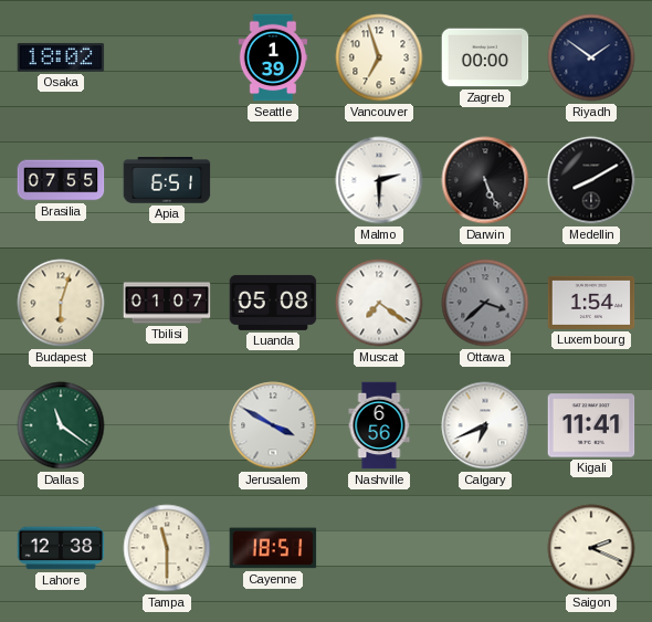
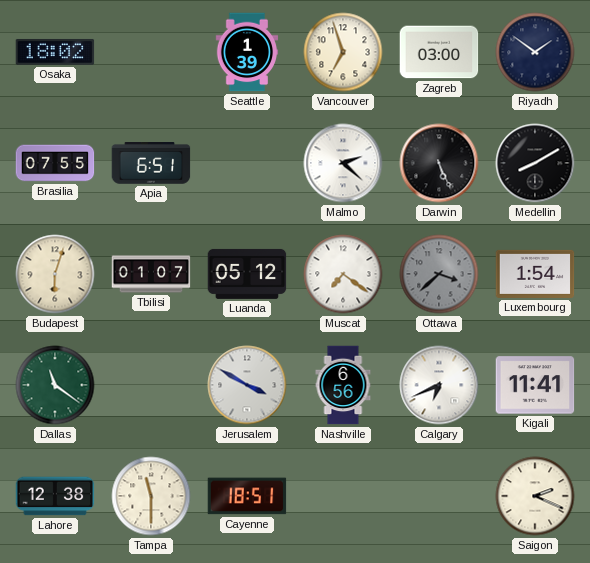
Zagreb: 00:00 -> 03:00
Malmo: 2:30 -> 2:22
Luanda: 05:08 -> 05:12
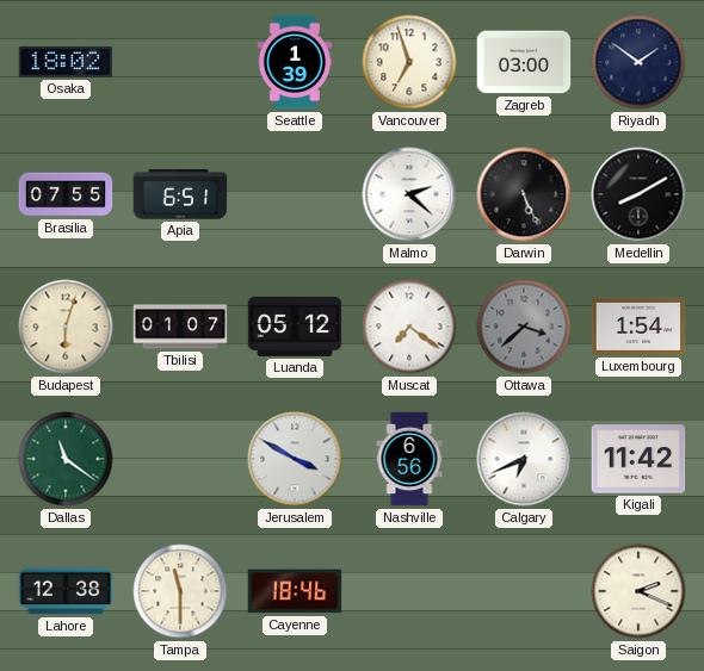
Kigali: 11:41 -> 11:42
Cayenne: 18:51 -> 18:46
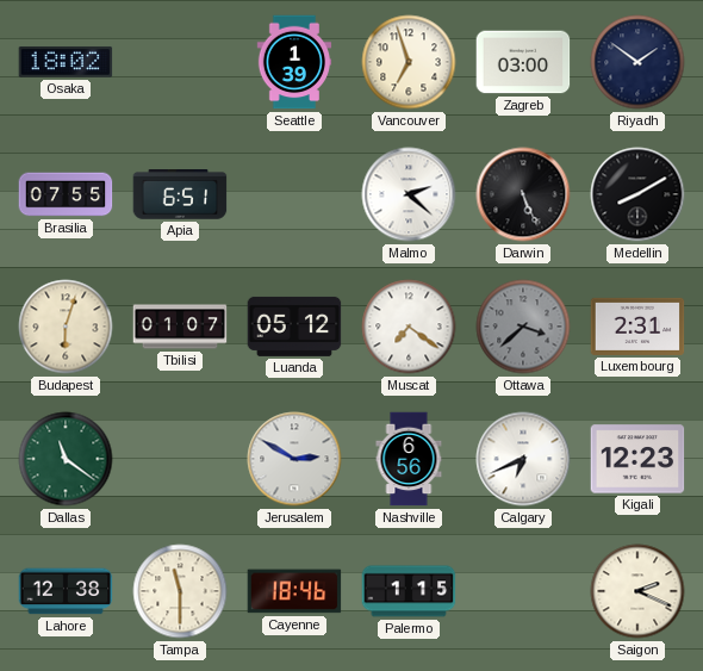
Luxembourg: 1:54 -> 2:31
Jerusalem: 3:50 -> 2:50
Kigali: 11:42 -> 12:23
Palermo: none -> 1:15
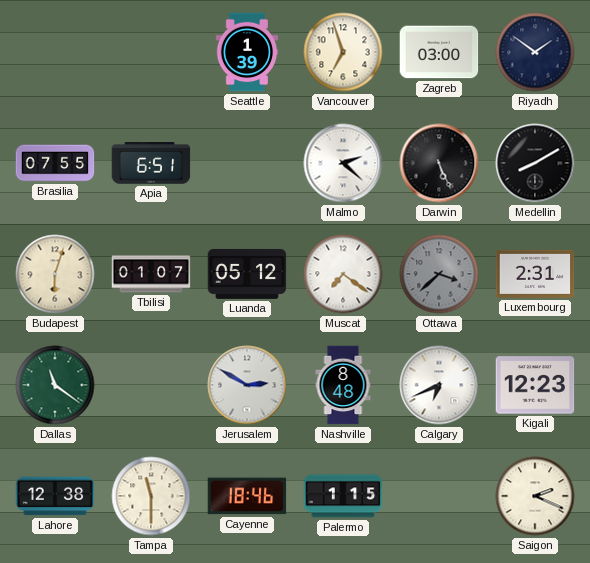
Osaka: 18:02 -> none
Nashville: 6:56 -> 8:48
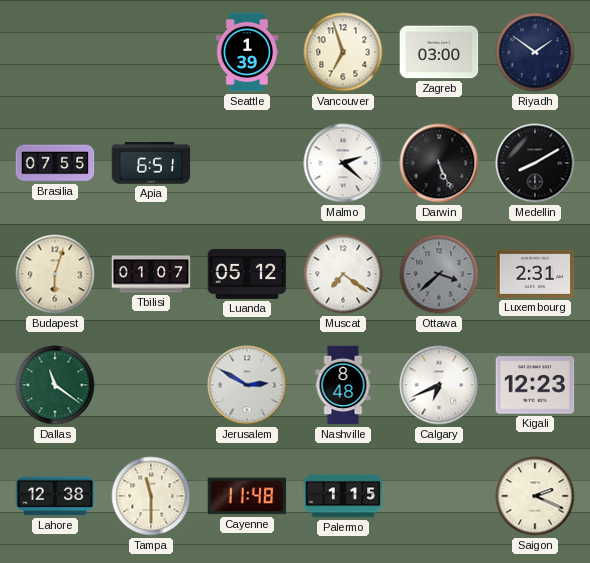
Cayenne: 18:46 -> 11:48
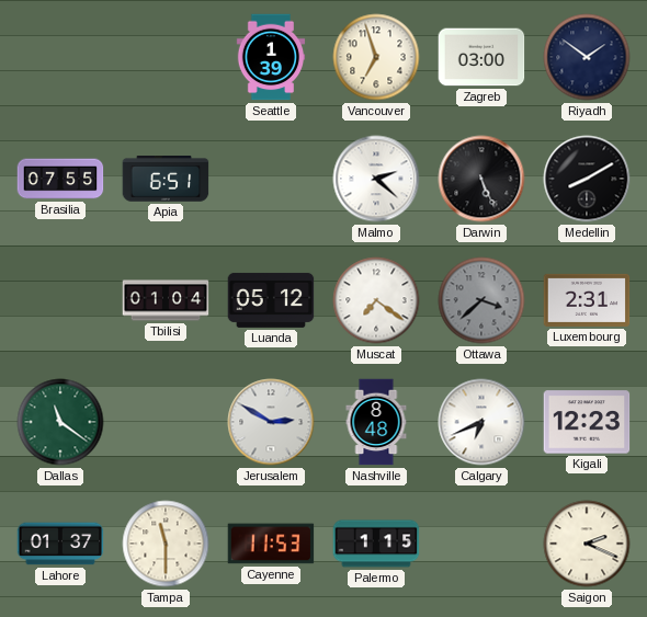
Budapest: 6:03 -> none
Tbilisi: 01:07 -> 01:04
Lahore: 12:38 -> 01:37
Cayenne: 11:48 -> 11:53
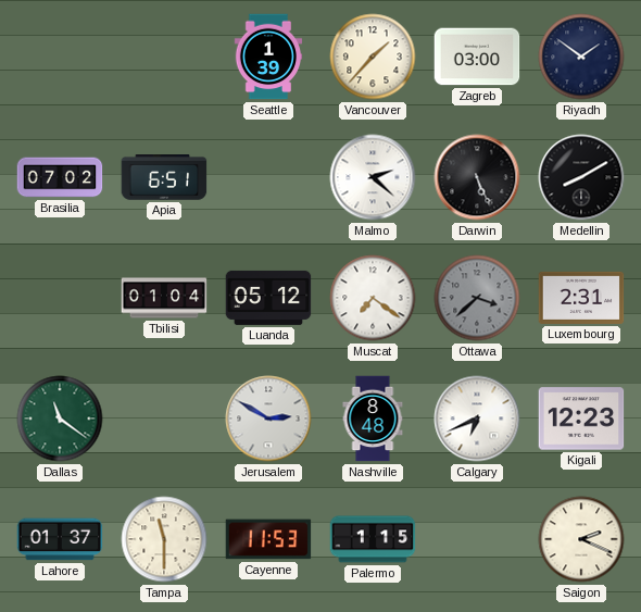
Vancouver: 6:57 -> 1:37
Brasilia: 07:55 -> 07:02
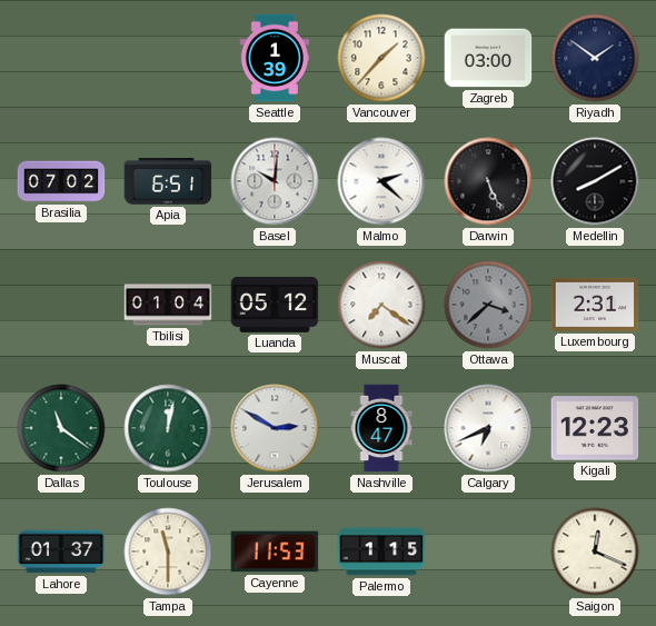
Basel: none -> 10:01
Toulouse: none -> 12:02
Nashville: 8:48 -> 8:47
Saigon: 2:19 -> 12:19
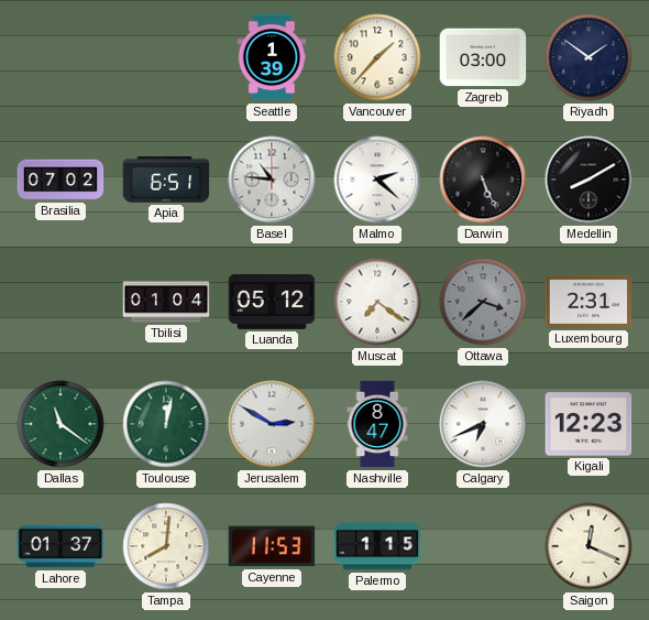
Basel: 10:01 -> 10:46
Tampa: 11:30 -> 8:01
